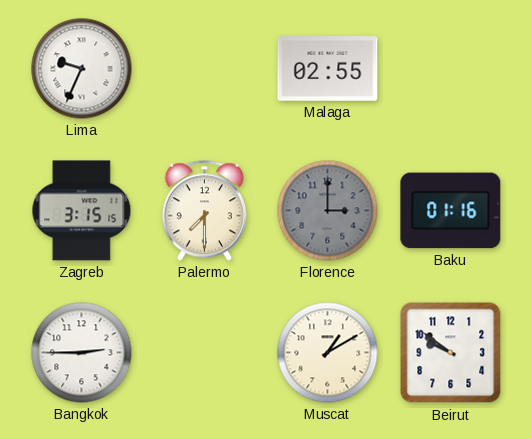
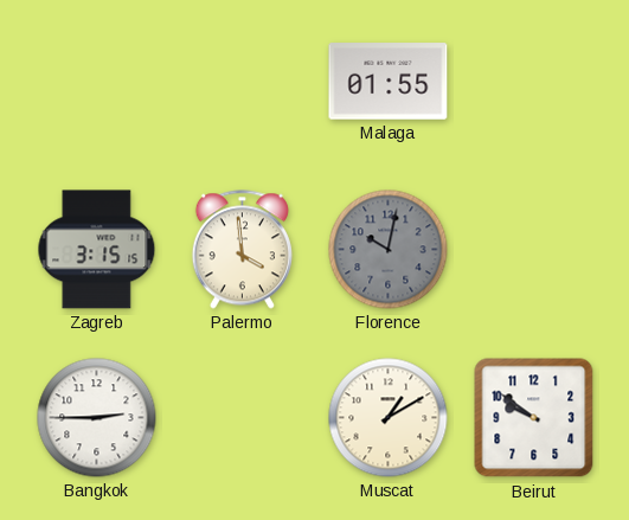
Lima: 9:34 -> none
Malaga: 02:55 -> 01:55
Palermo: 7:30 -> 3:59
Florence: 3:00 -> 10:02
Baku: 01:16 -> none
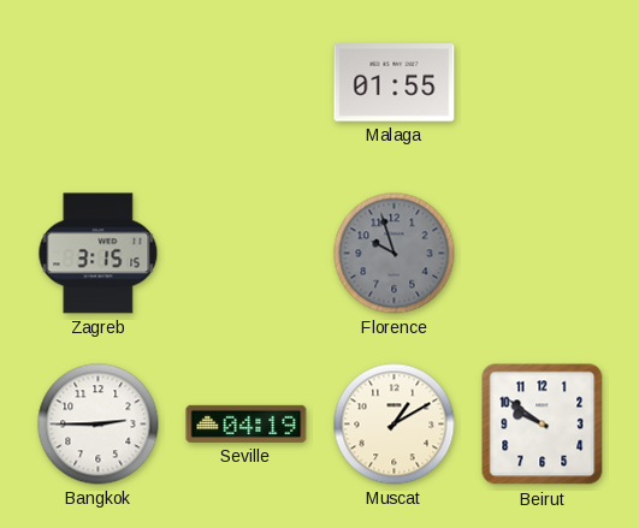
Palermo: 3:59 -> none
Florence: 10:02 -> 9:57
Seville: none -> 04:19
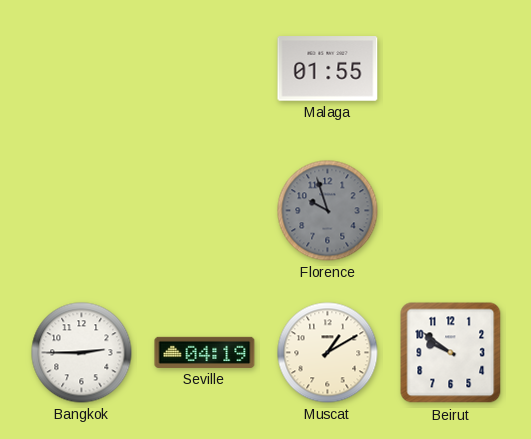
Zagreb: 3:15 -> none
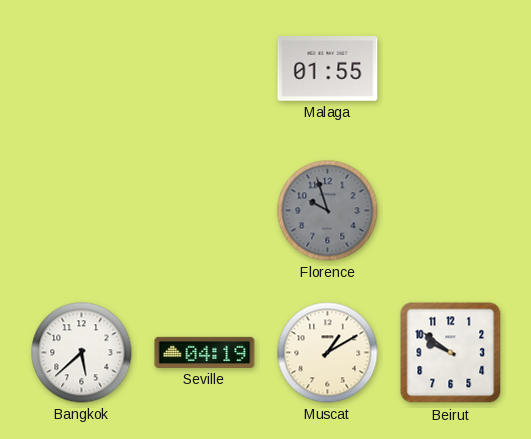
Bangkok: 2:45 -> 5:38
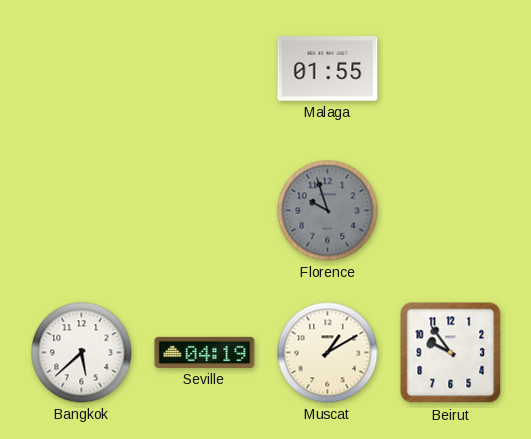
Beirut: 9:51 -> 9:54
